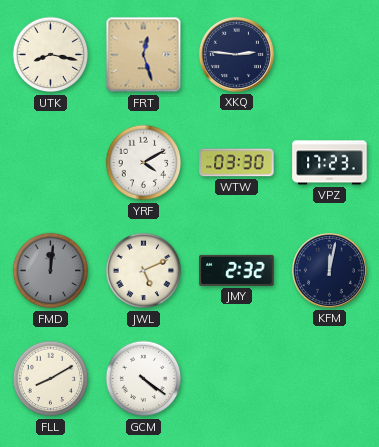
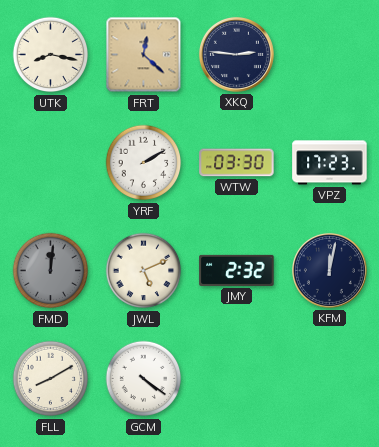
FRT: 12:27 -> 12:22
YRF: 4:10 -> 2:10
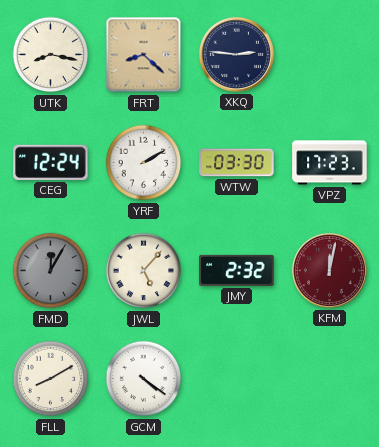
FRT: 12:22 -> 8:22
CEG: none -> 12:24
FMD: 12:01 -> 12:05
JWL: 5:11 -> 5:07
KFM dial: navy -> burgundy
